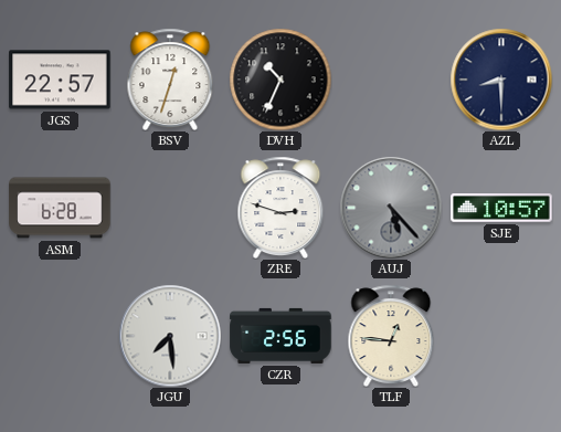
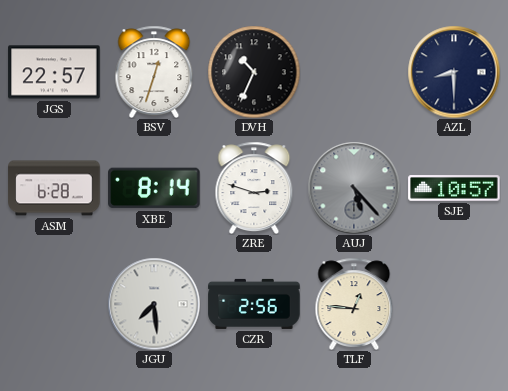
XBE: none -> 8:14
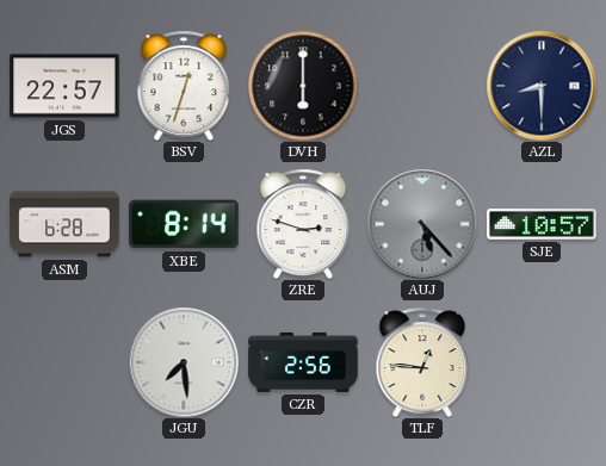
DVH: 10:34 -> 6:00
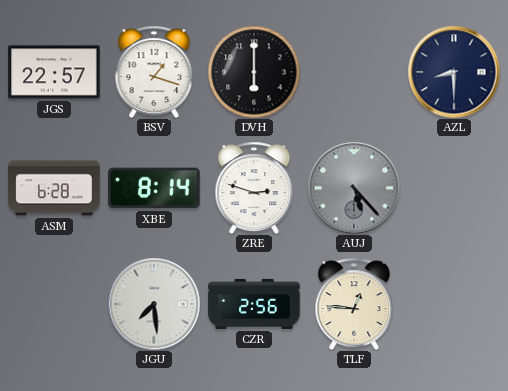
BSV: 12:33 -> 1:18
SJE: 10:57 -> none
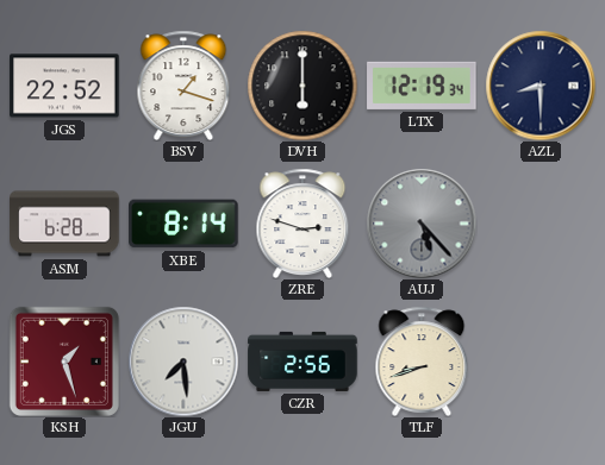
JGS: 22:57 -> 22:52
LTX: none -> 12:19
KSH: none -> 1:27
TLF: 12:46 -> 8:42
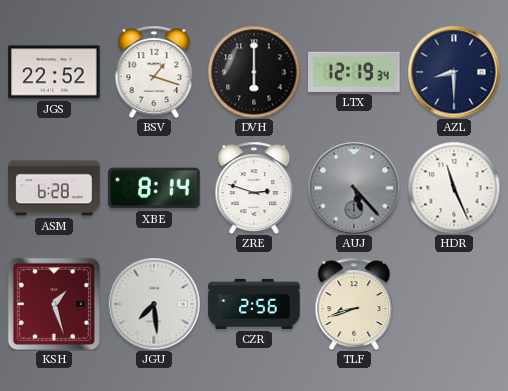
HDR: none -> 11:26
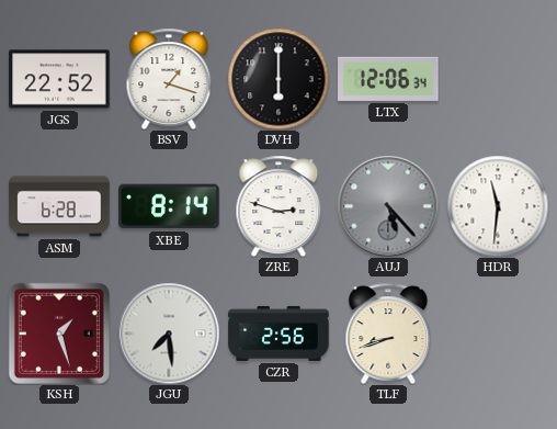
LTX: 12:19 -> 12:06
AZL: 8:30 -> none
HDR: 11:26 -> 11:31
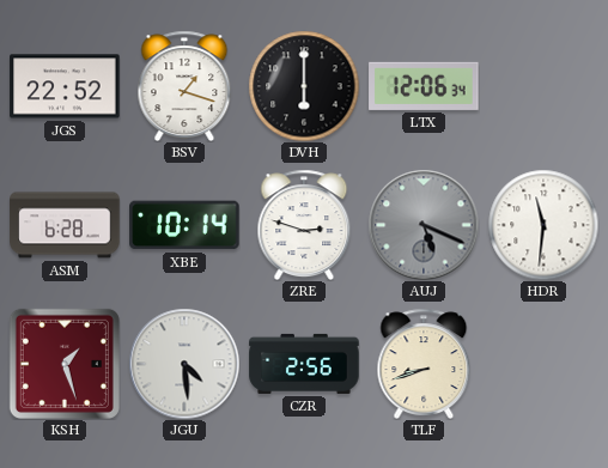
XBE: 8:14 -> 10:14
AUJ: 5:23 -> 5:19
JGU: 7:29 -> 4:29
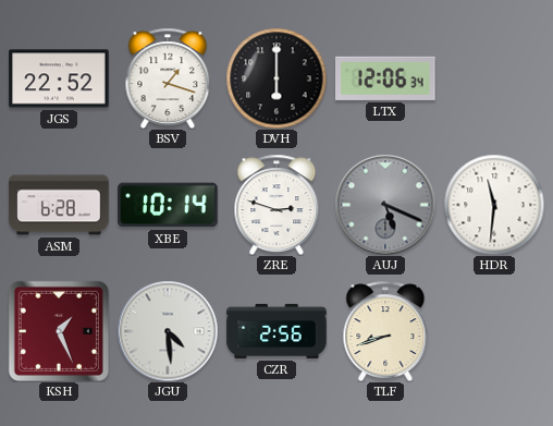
KSH: 1:27 -> 1:26
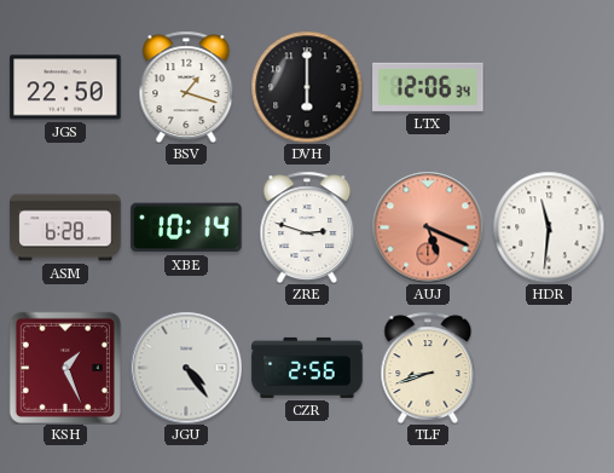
JGS: 22:52 -> 22:50
AUJ dial: grey -> salmon
JGU: 4:29 -> 4:24
